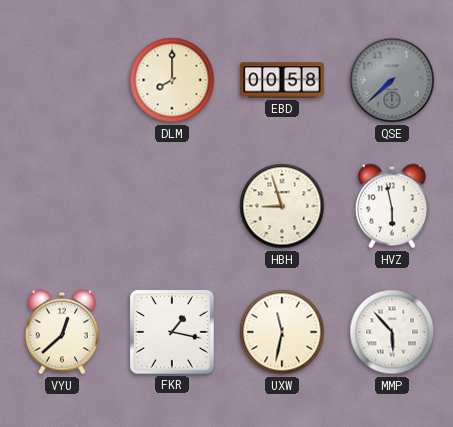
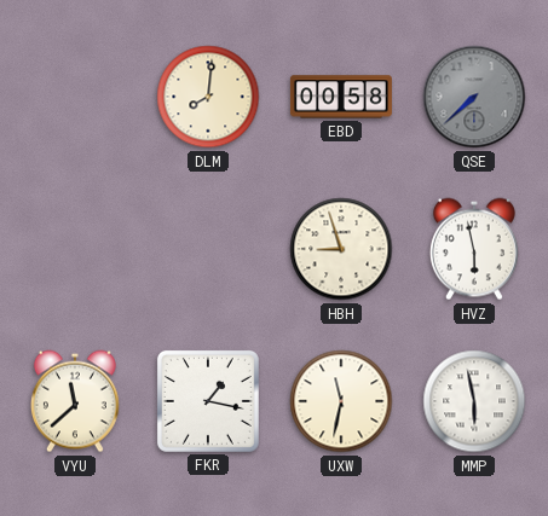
DLM: 8:00 -> 8:01
VYU: 12:38 -> 11:38
MMP: 5:53 -> 5:58
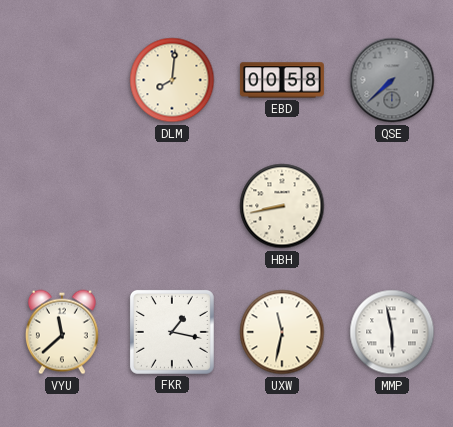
HBH: 8:57 -> 8:43
HVZ: 5:58 -> none
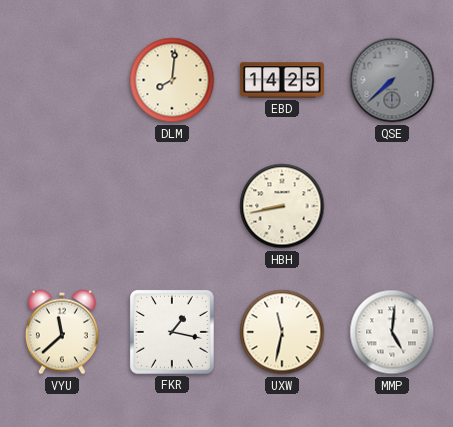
EBD: 00:58 -> 14:25
MMP: 5:58 -> 5:01
